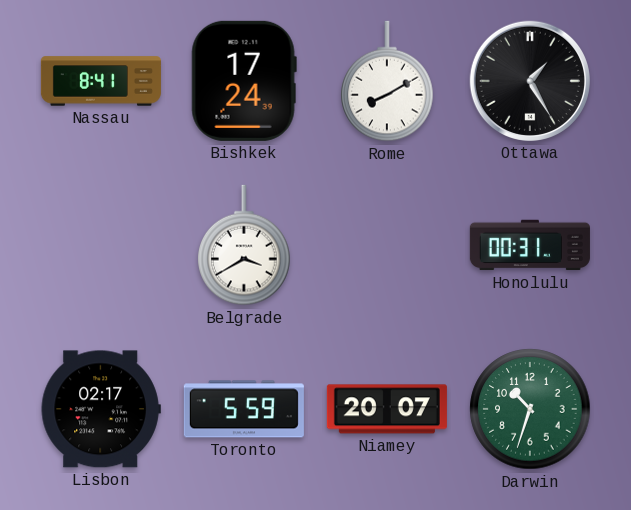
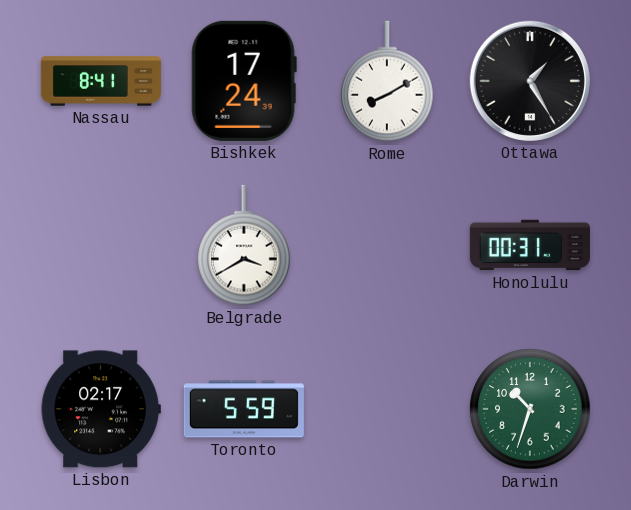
Niamey: 20:07 -> none
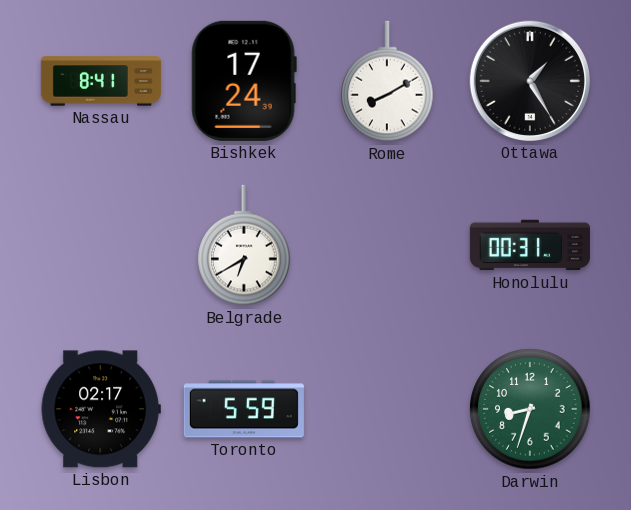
Belgrade: 3:40 -> 6:40
Darwin: 10:33 -> 8:33
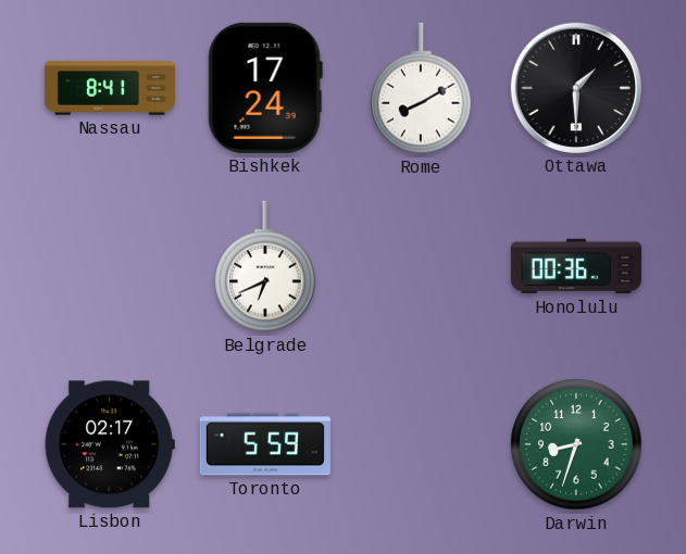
Ottawa: 1:25 -> 1:30
Belgrade: 6:40 -> 6:41
Honolulu: 00:31 -> 00:36
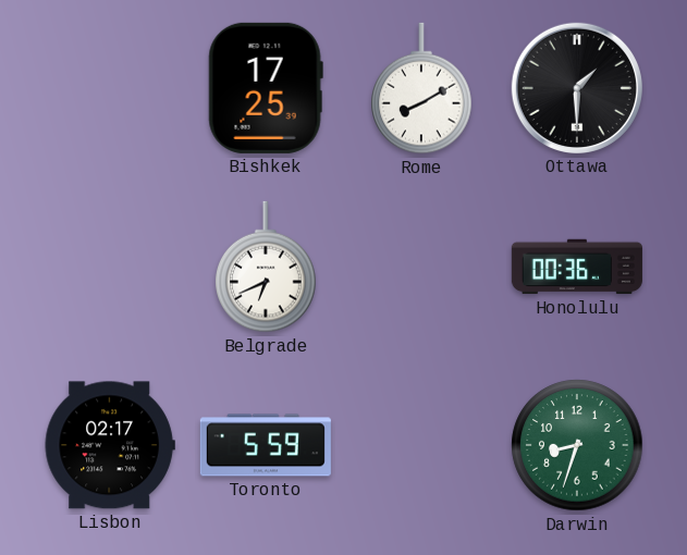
Nassau: 8:41 -> none
Bishkek: 17:24 -> 17:25
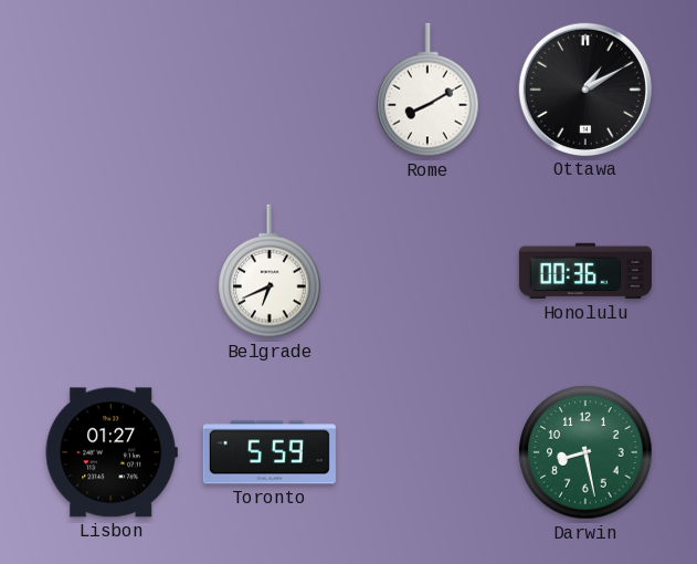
Bishkek: 17:25 -> none
Ottawa: 1:30 -> 1:10
Lisbon: 02:17 -> 01:27
Darwin: 8:33 -> 8:28
